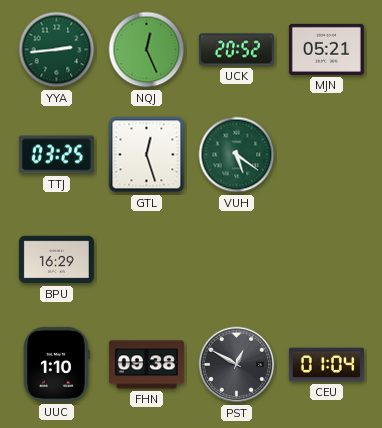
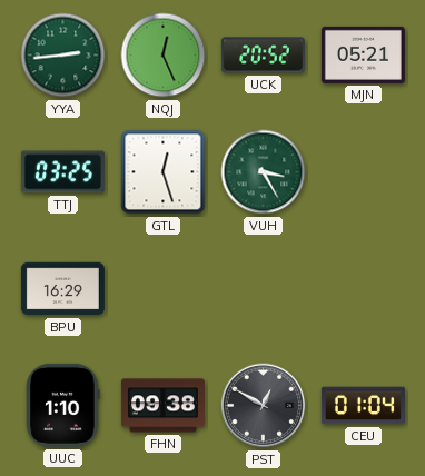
VUH: 5:21 -> 3:25
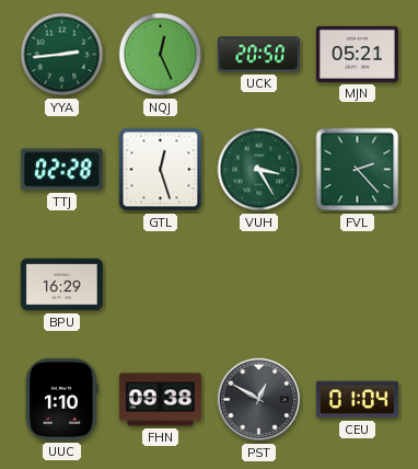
UCK: 20:52 -> 20:50
TTJ: 03:25 -> 02:28
FVL: none -> 2:23
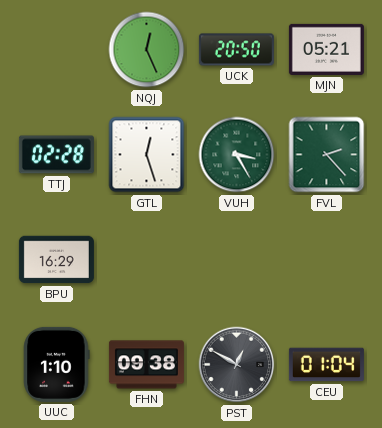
YYA: 2:44 -> none
